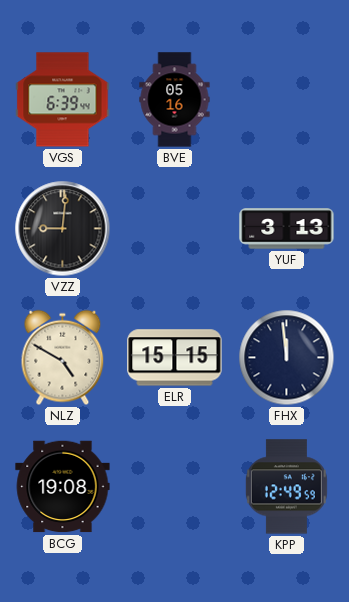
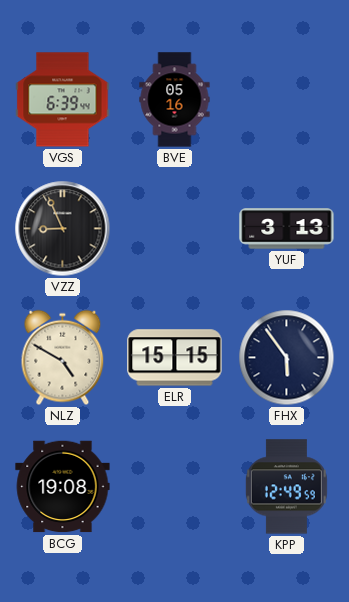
VZZ: 9:01 -> 8:56
FHX: 11:59 -> 5:54
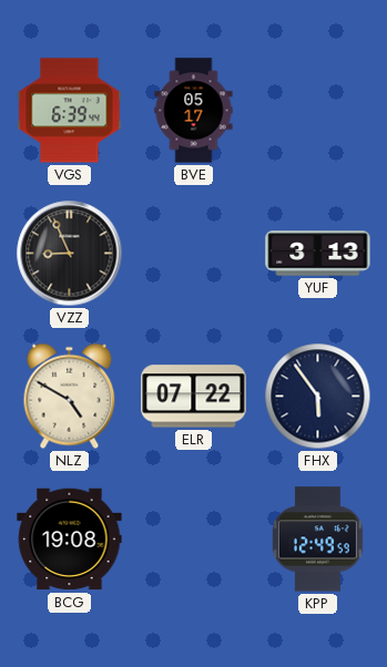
BVE: 05:16 -> 05:17
ELR: 15:15 -> 07:22
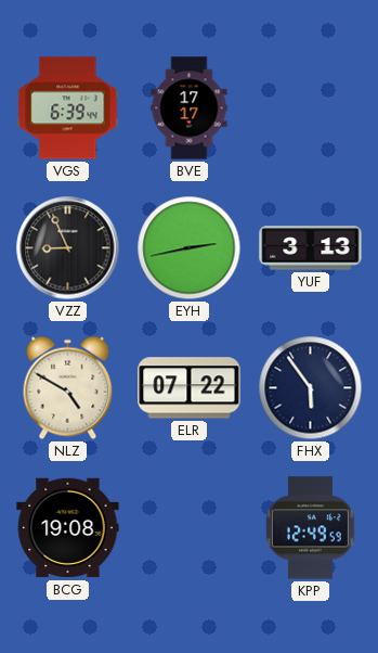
BVE: 05:17 -> 17:17
EYH: none -> 2:43
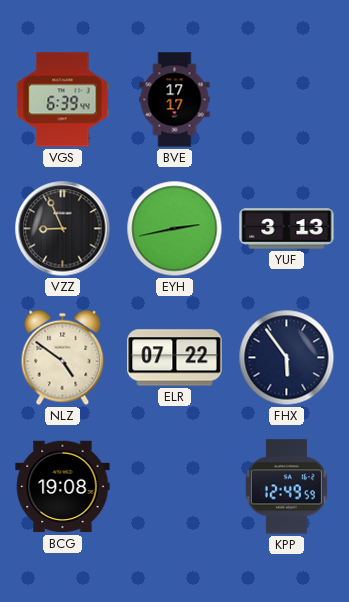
NLZ: 4:50 -> 4:51
